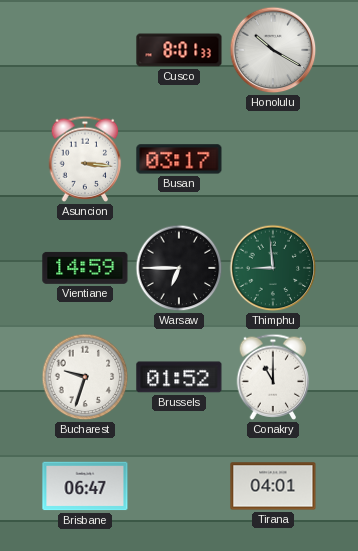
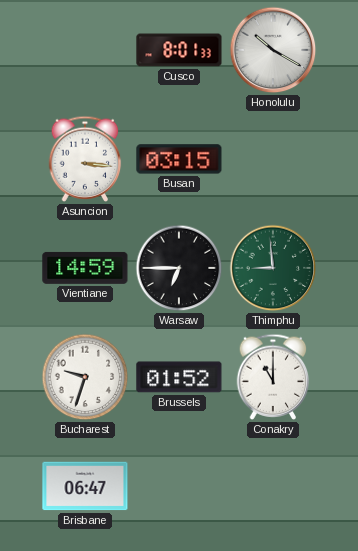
Busan: 03:17 -> 03:15
Tirana: 04:01 -> none
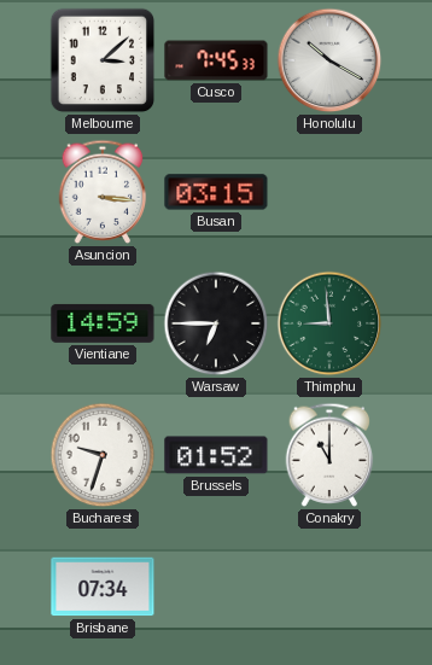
Melbourne: none -> 3:08
Cusco: 8:01 -> 7:45
Brisbane: 06:47 -> 07:34
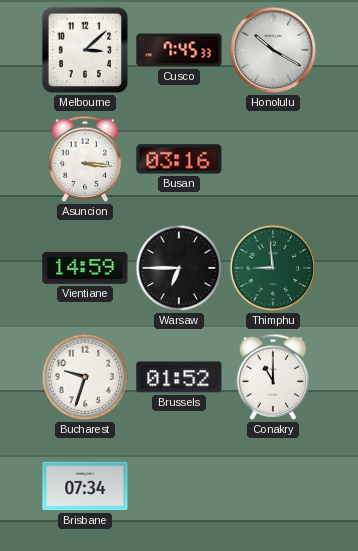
Busan: 03:15 -> 03:16
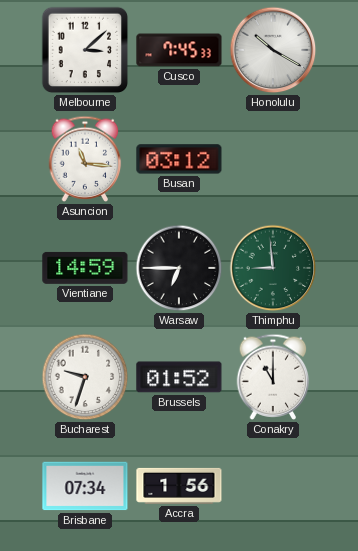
Asuncion: 3:16 -> 11:16
Busan: 03:16 -> 03:12
Accra: none -> 1:56
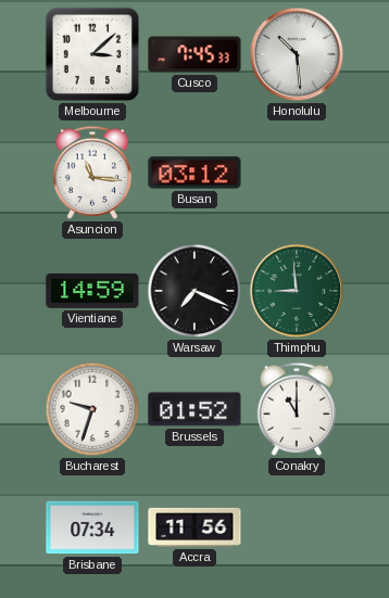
Honolulu: 10:20 -> 10:29
Warsaw: 6:45 -> 7:19
Accra: 1:56 -> 11:56
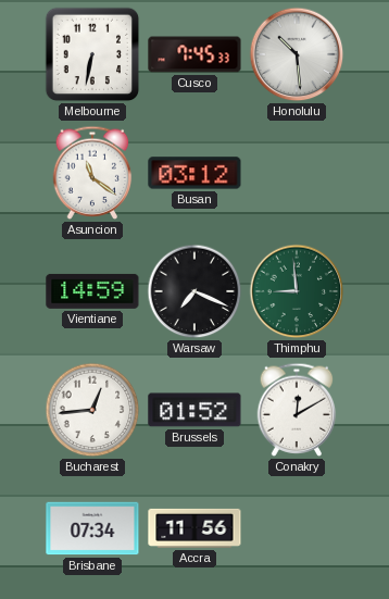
Melbourne: 3:08 -> 6:32
Asuncion: 11:16 -> 11:21
Bucharest: 9:33 -> 12:44
Conakry: 11:00 -> 12:10
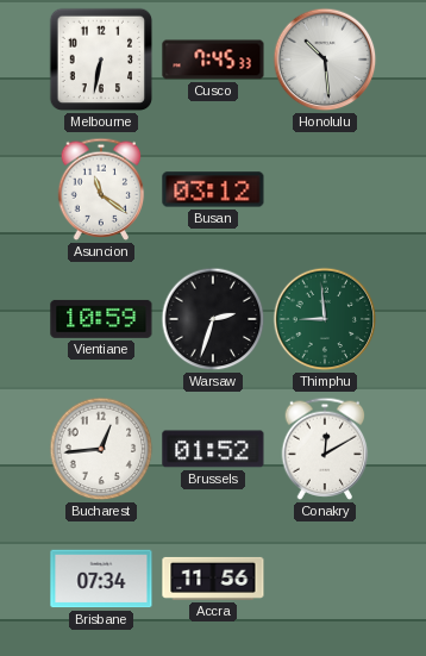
Vientiane: 14:59 -> 10:59
Warsaw: 7:19 -> 2:33
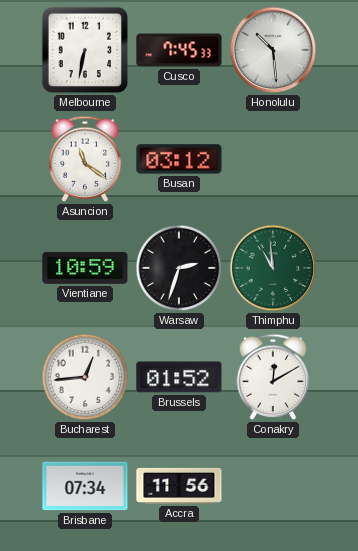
Thimphu: 8:59 -> 10:59
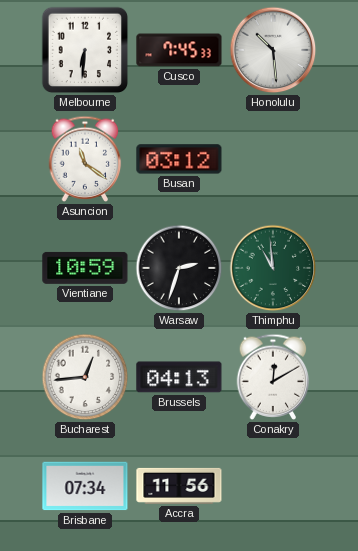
Melbourne: 6:32 -> 6:31
Brussels: 01:52 -> 04:13
